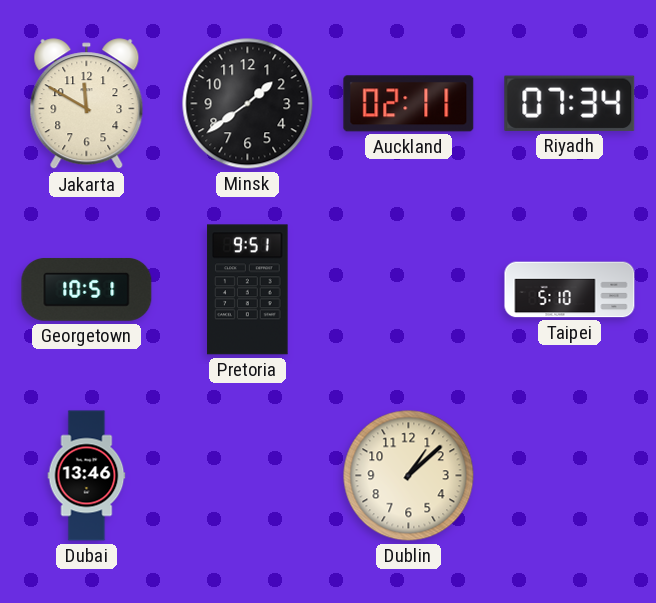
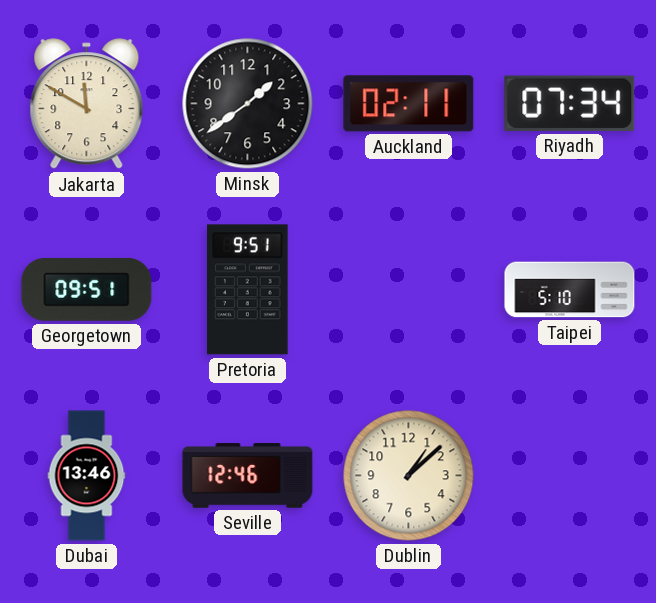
Georgetown: 10:51 -> 09:51
Seville: none -> 12:46
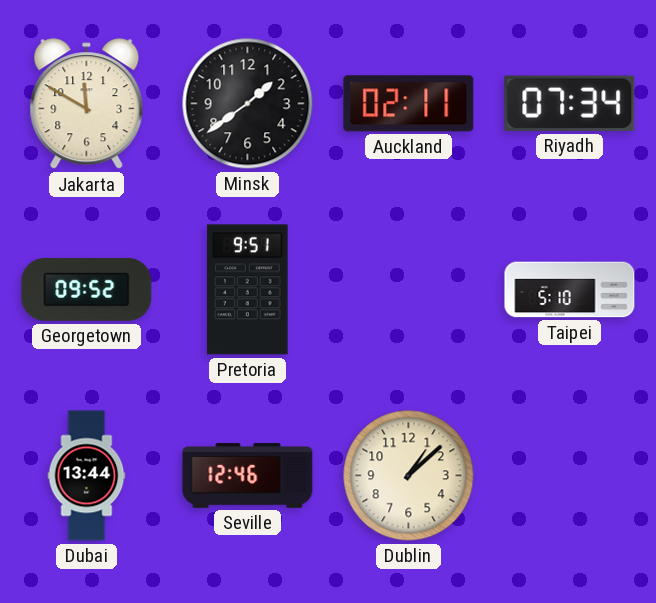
Georgetown: 09:51 -> 09:52
Dubai: 13:46 -> 13:44
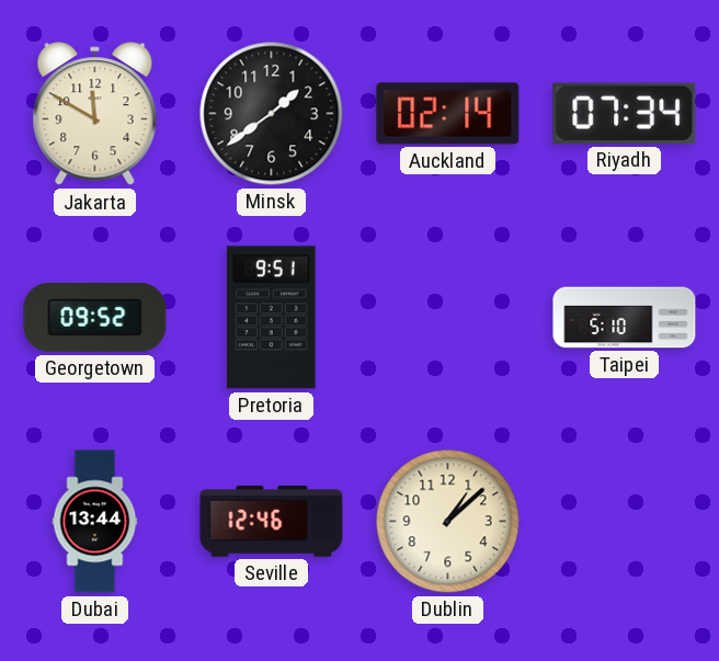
Auckland: 02:11 -> 02:14
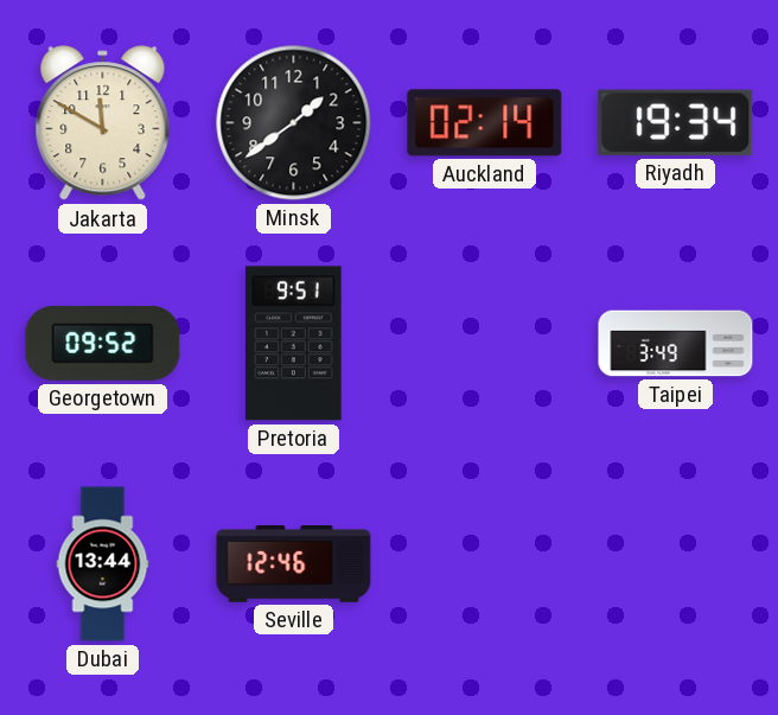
Riyadh: 07:34 -> 19:34
Taipei: 5:10 -> 3:49
Dublin: 1:08 -> none
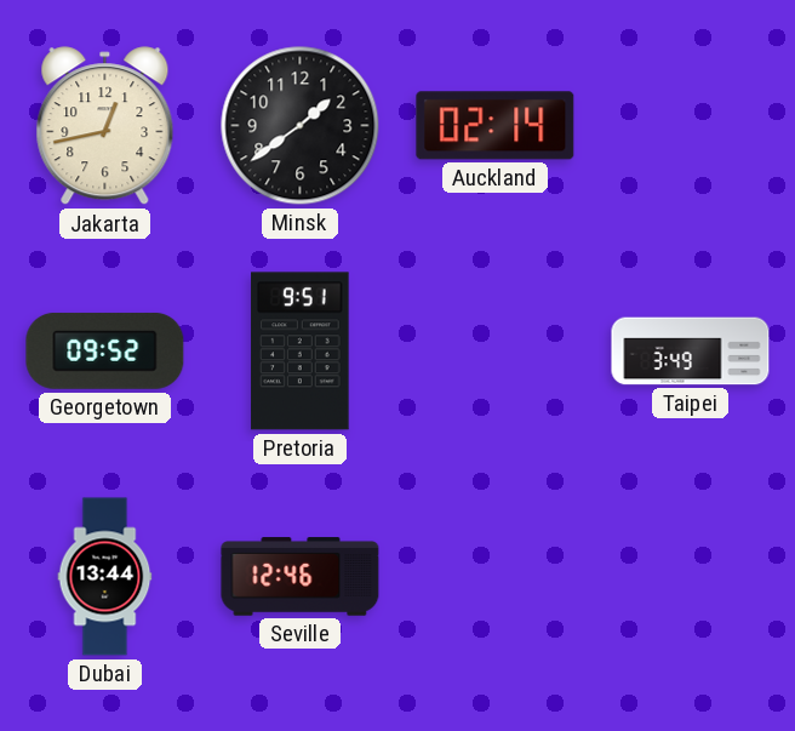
Jakarta: 11:50 -> 12:43
Riyadh: 19:34 -> none
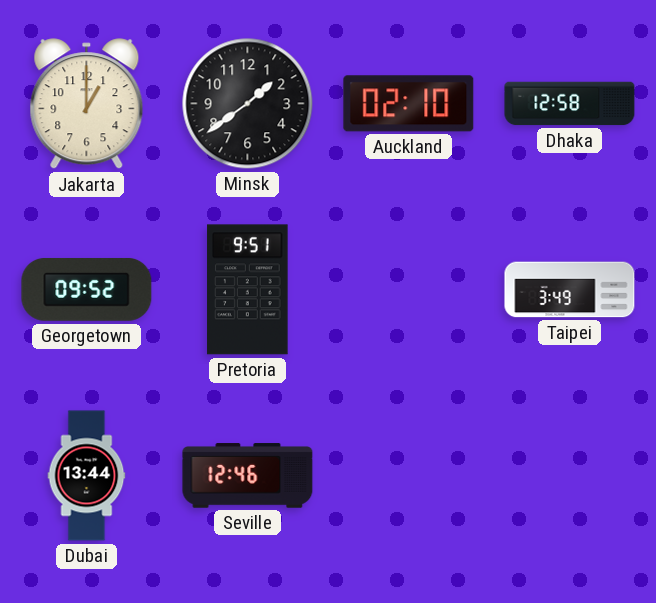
Jakarta: 12:43 -> 1:00
Auckland: 02:14 -> 02:10
Dhaka: none -> 12:58
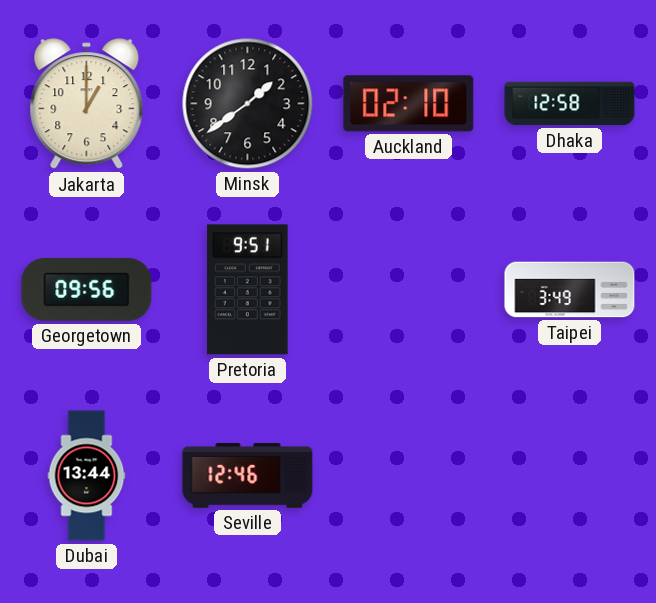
Georgetown: 09:52 -> 09:56
